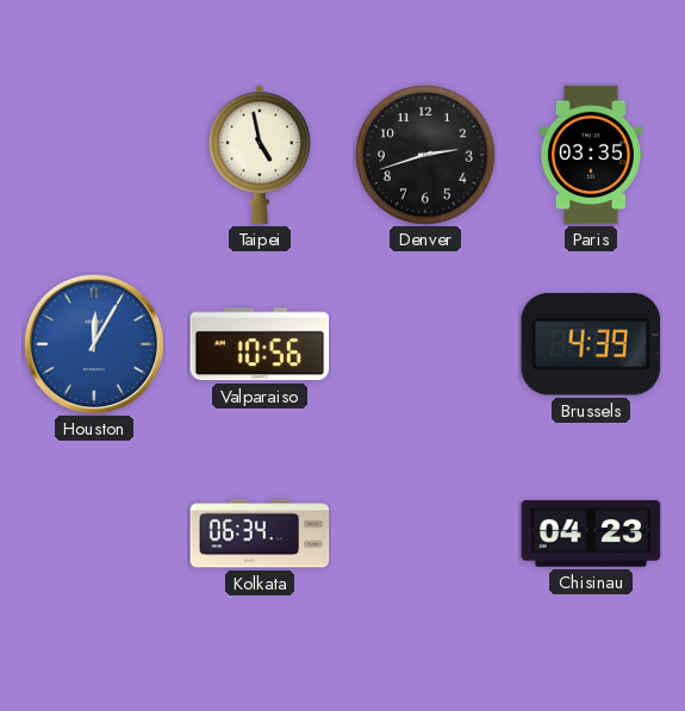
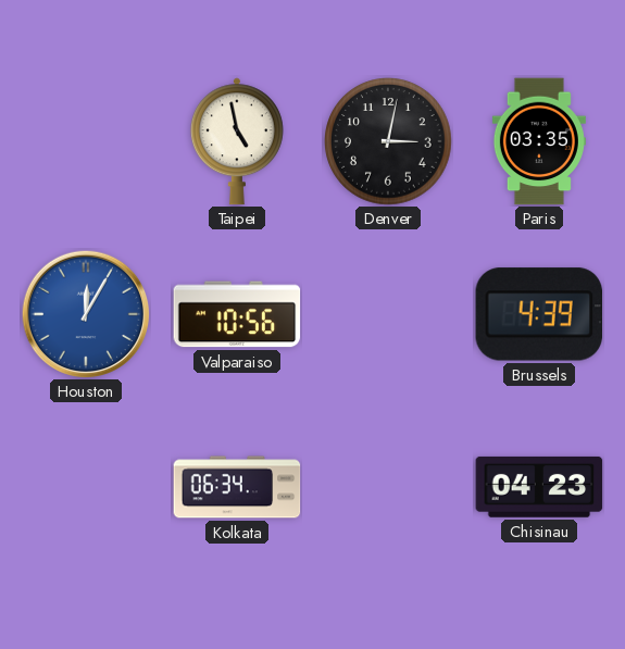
Denver: 2:42 -> 3:02
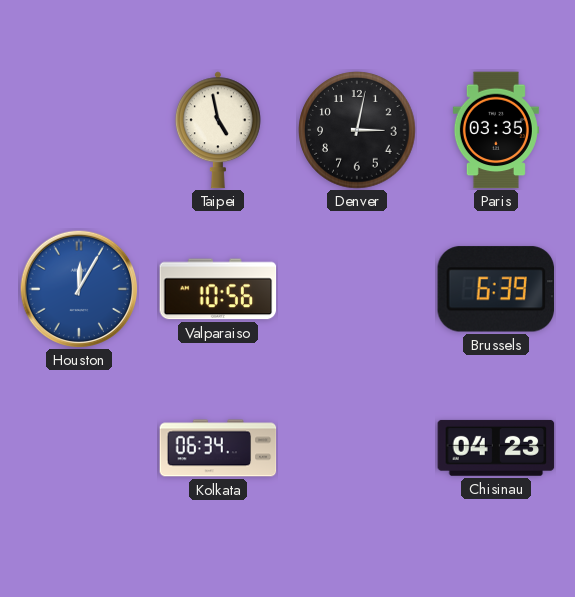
Brussels: 4:39 -> 6:39
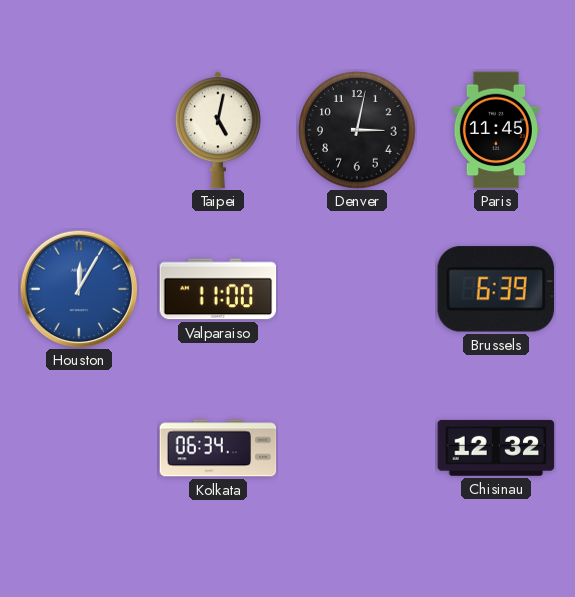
Taipei: 4:58 -> 5:02
Paris: 03:35 -> 11:45
Valparaiso: 10:56 -> 11:00
Chisinau: 04:23 -> 12:32
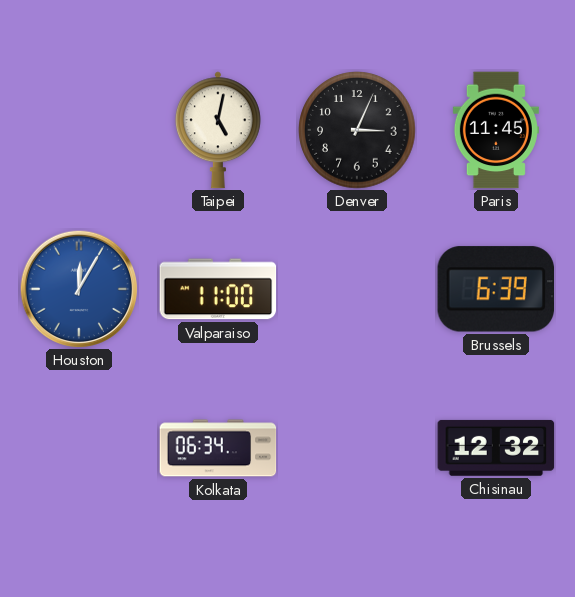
Denver: 3:02 -> 3:04
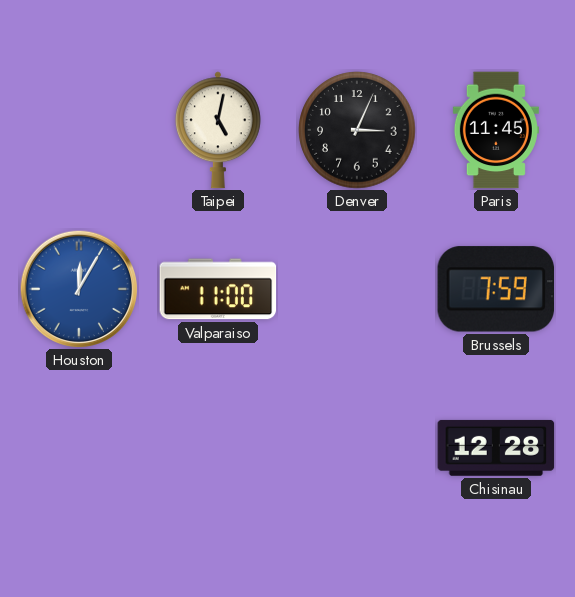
Brussels: 6:39 -> 7:59
Kolkata: 06:34 -> none
Chisinau: 12:32 -> 12:28
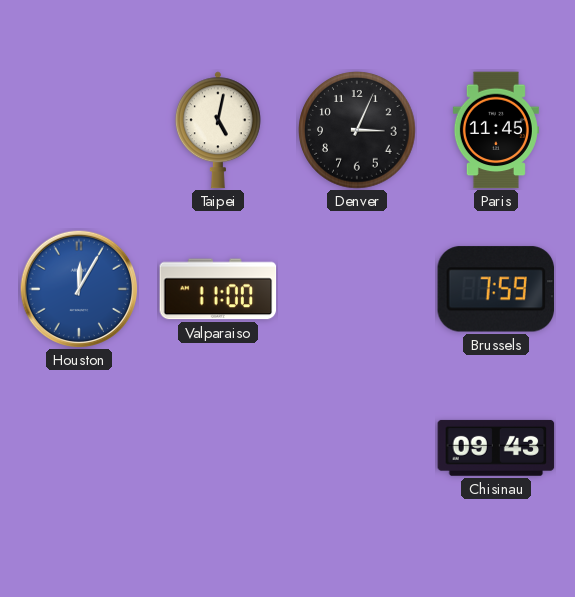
Chisinau: 12:28 -> 09:43
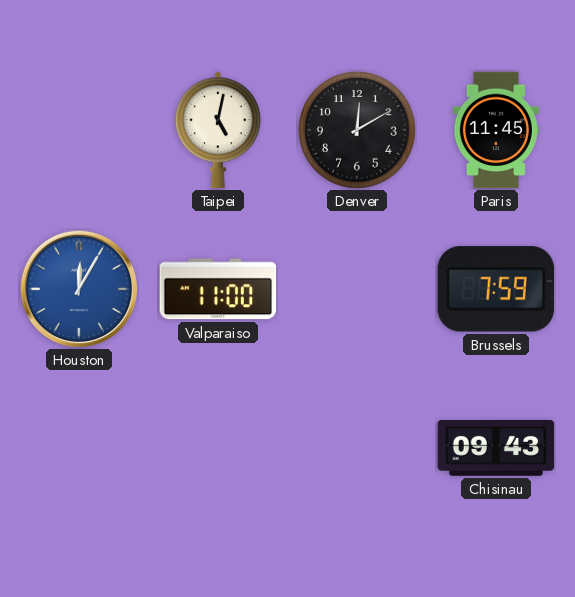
Denver: 3:04 -> 12:10
